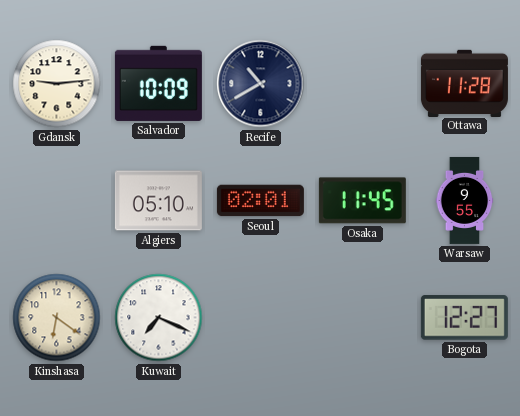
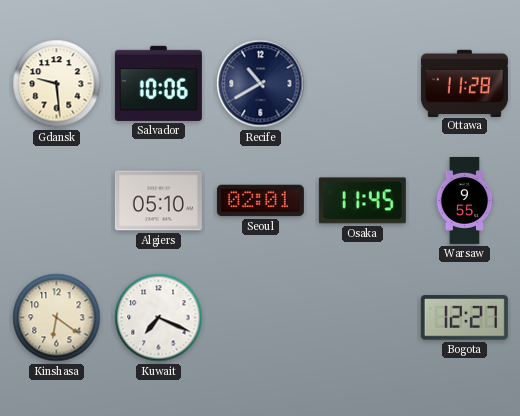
Gdansk: 9:14 -> 9:29
Salvador: 10:09 -> 10:06
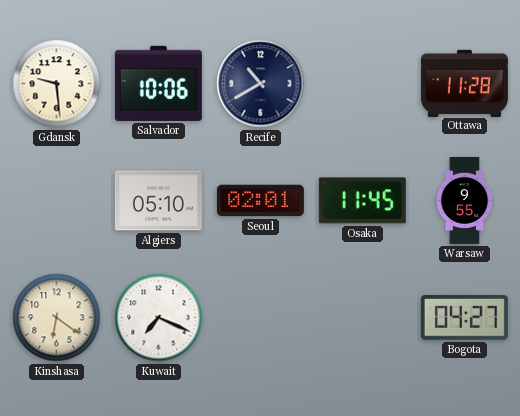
Bogota: 12:27 -> 04:27
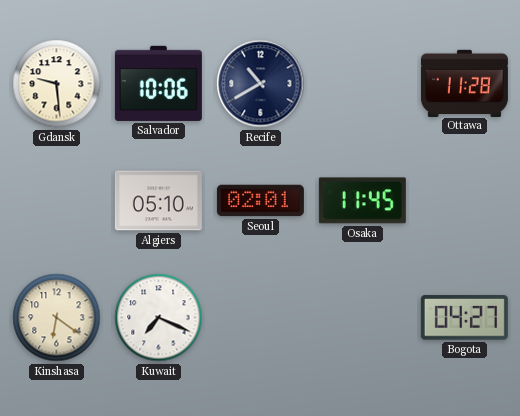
Warsaw: 9:55 -> none
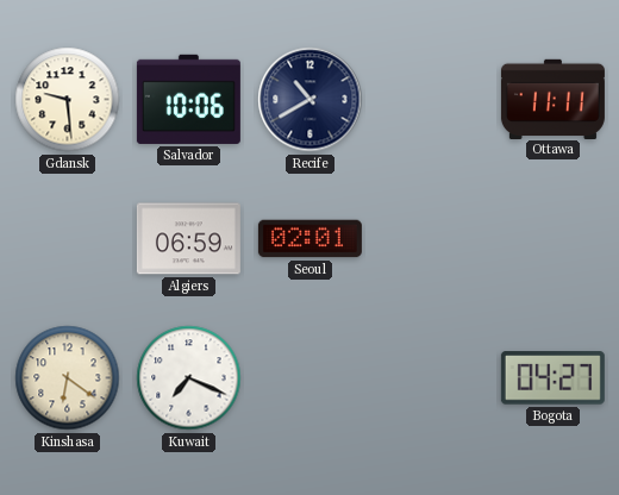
Ottawa: 11:28 -> 11:11
Algiers: 05:10 -> 06:59
Osaka: 11:45 -> none
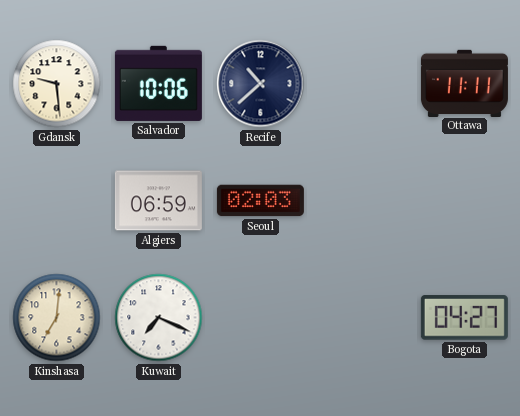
Recife: 10:40 -> 10:38
Seoul: 02:01 -> 02:03
Kinshasa: 6:21 -> 7:01
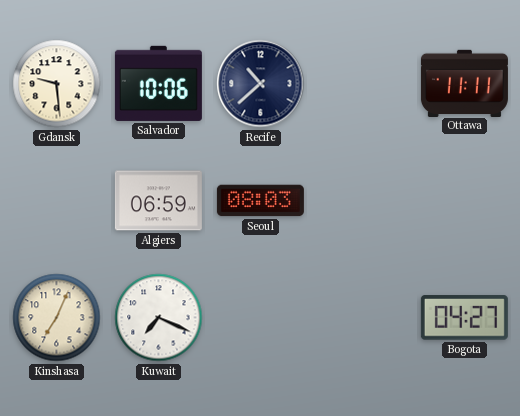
Seoul: 02:03 -> 08:03
Kinshasa: 7:01 -> 7:04
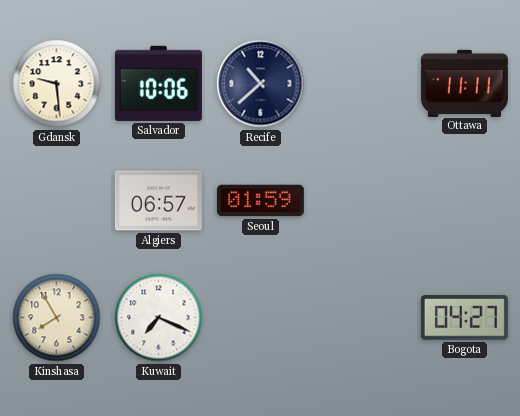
Algiers: 06:59 -> 06:57
Seoul: 08:03 -> 01:59
Kinshasa: 7:04 -> 7:55
